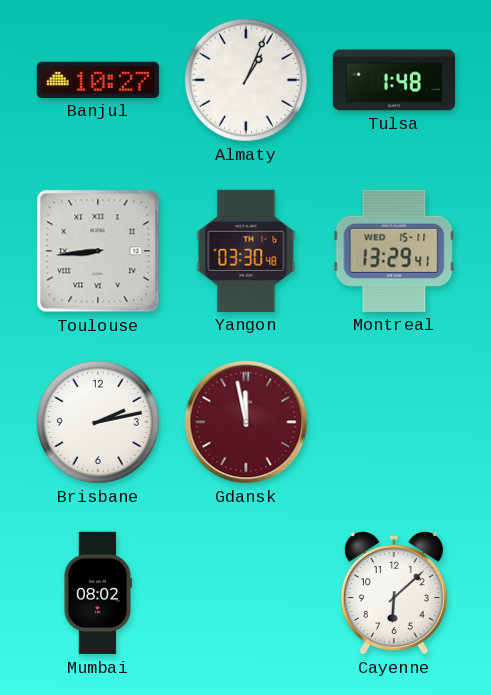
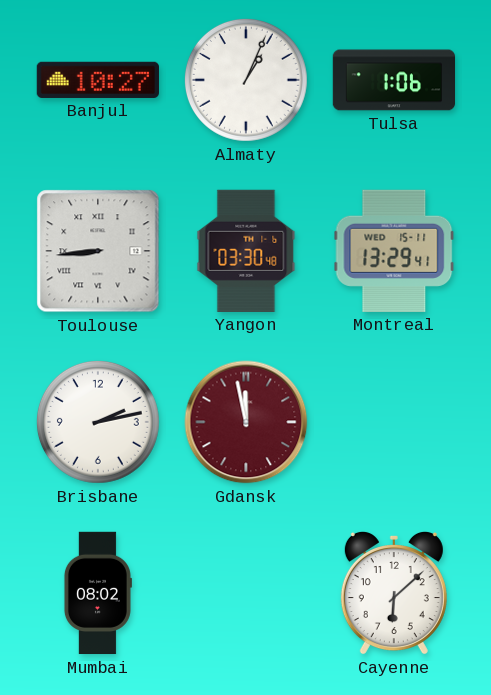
Tulsa: 1:48 -> 1:06
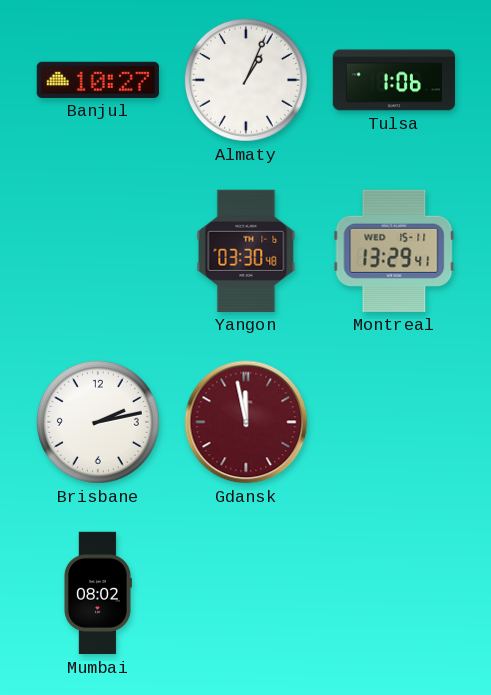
Toulouse: 8:44 -> none
Cayenne: 6:08 -> none
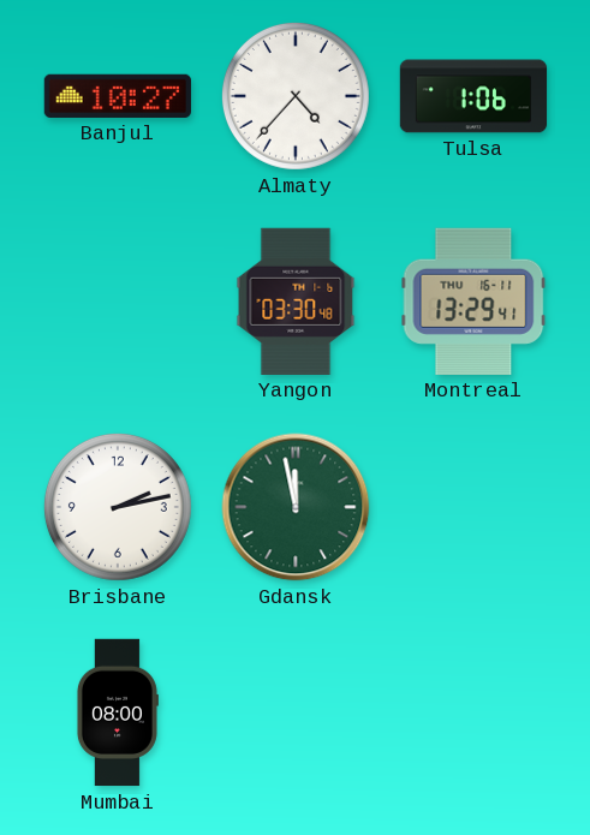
Almaty: 1:04 -> 4:37
Montreal date: WED 15-11 -> THU 16-11
Gdansk dial: burgundy -> green
Mumbai: 08:02 -> 08:00
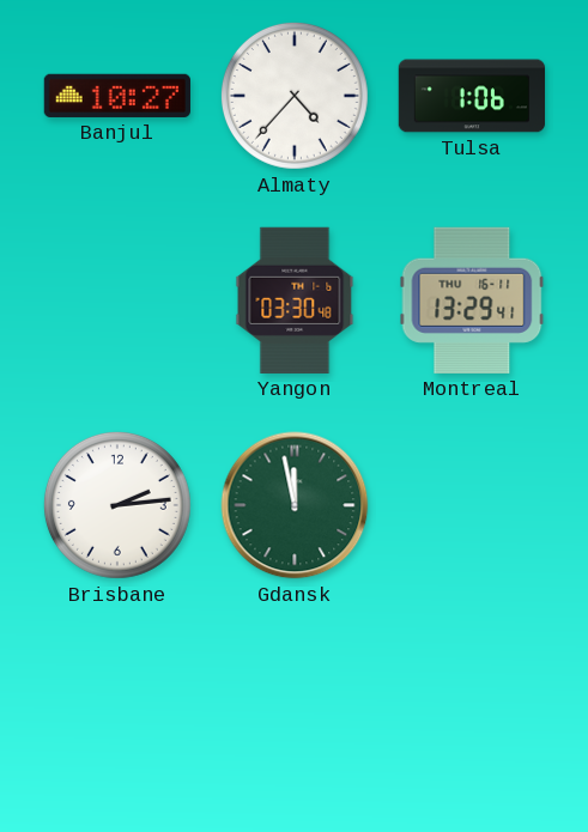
Brisbane: 2:13 -> 2:14
Mumbai: 08:00 -> none
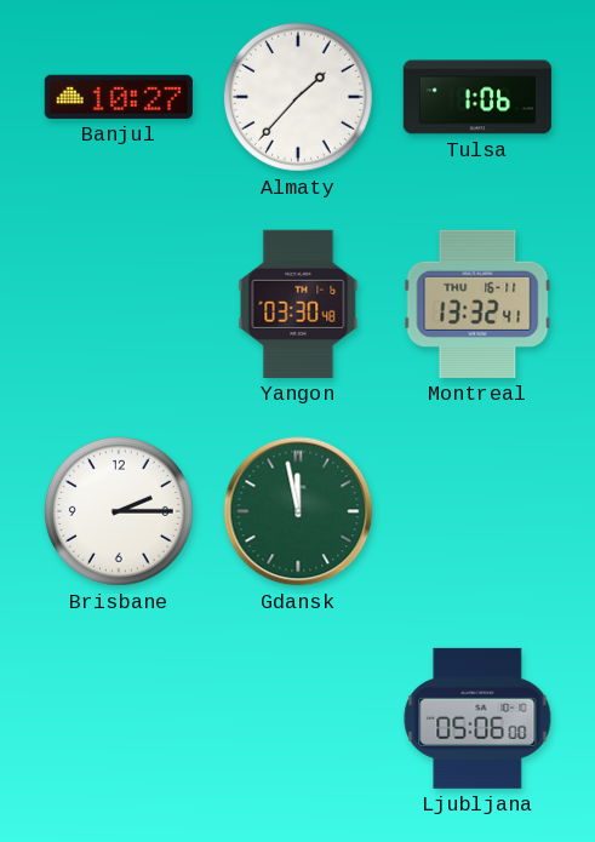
Almaty: 4:37 -> 1:37
Montreal: 13:29 -> 13:32
Brisbane: 2:14 -> 2:15
Ljubljana: none -> 05:06
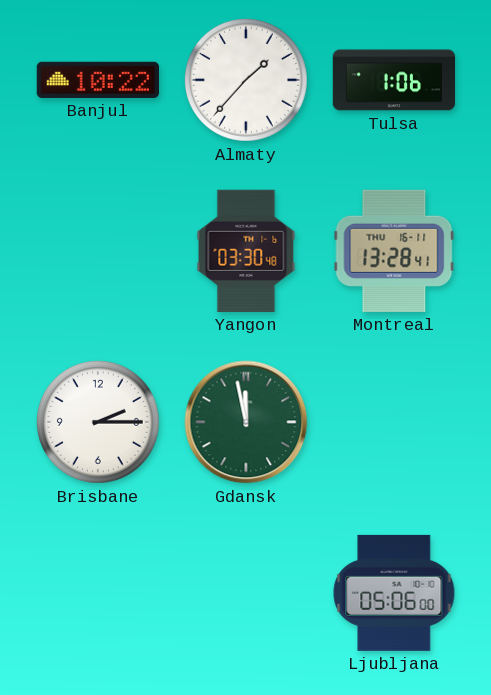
Banjul: 10:27 -> 10:22
Montreal: 13:32 -> 13:28
